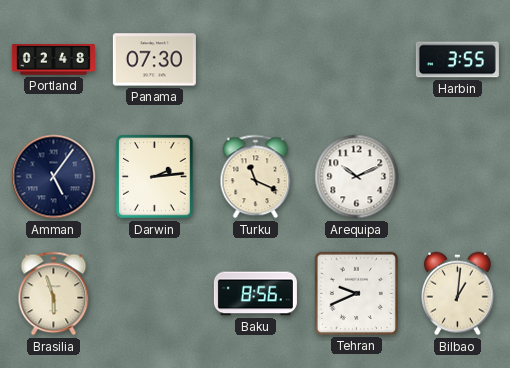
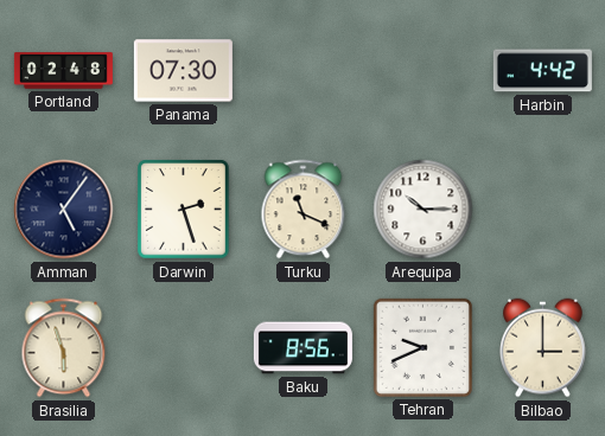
Harbin: 3:55 -> 4:42
Darwin: 2:14 -> 2:27
Arequipa: 10:11 -> 10:15
Bilbao: 1:01 -> 3:00
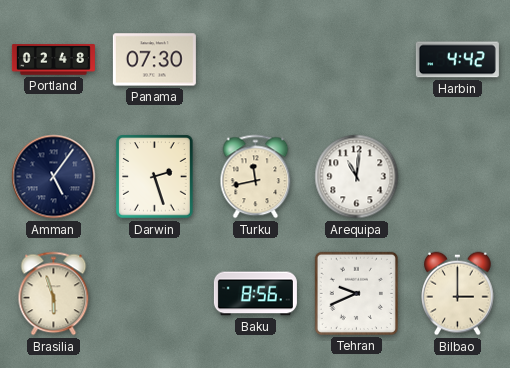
Turku: 11:19 -> 11:43
Arequipa: 10:15 -> 11:01
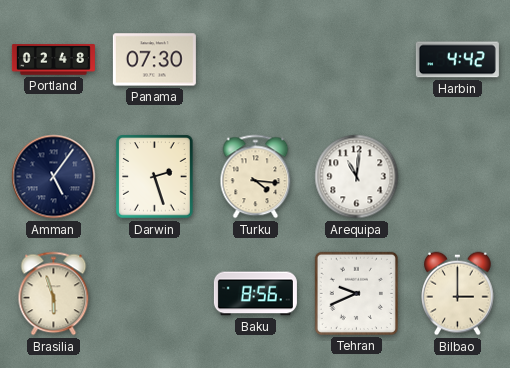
Turku: 11:43 -> 4:16
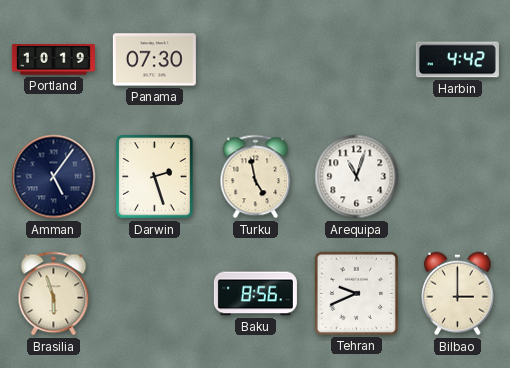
Portland: 02:48 -> 10:19
Turku: 4:16 -> 4:58
Arequipa: 11:01 -> 11:03
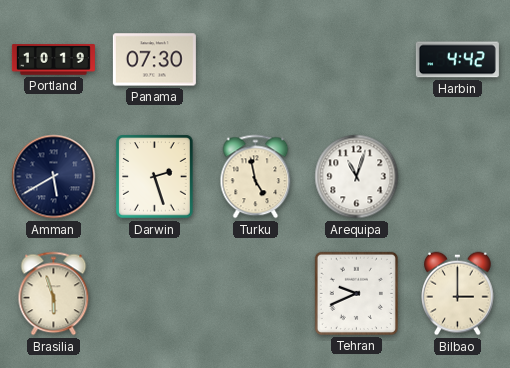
Amman: 5:06 -> 5:40
Baku: 8:56 -> none
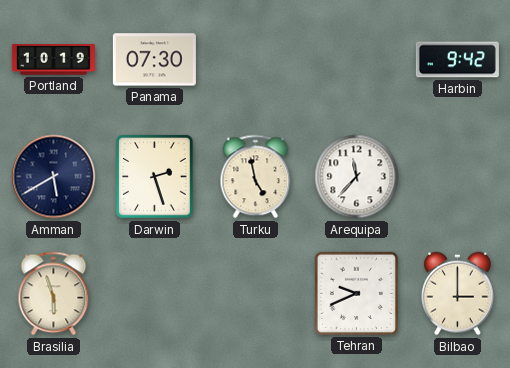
Harbin: 4:42 -> 9:42
Arequipa: 11:03 -> 11:37
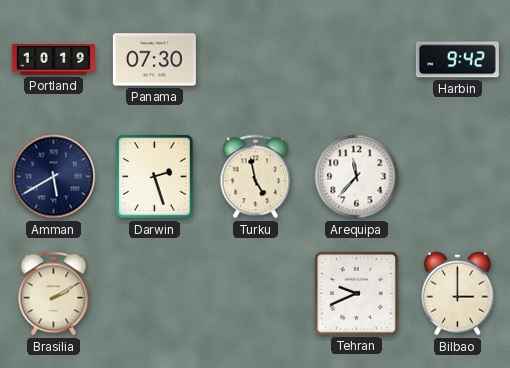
Brasilia: 5:57 -> 2:10
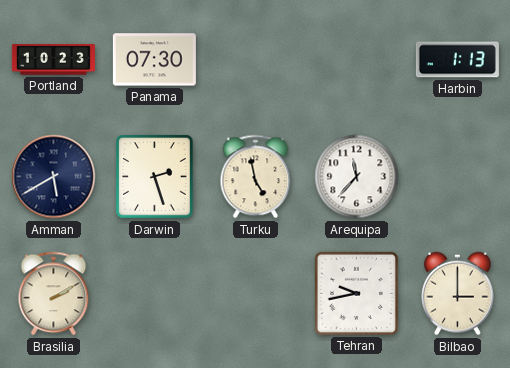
Portland: 10:19 -> 10:23
Harbin: 9:42 -> 1:13
Tehran: 9:41 -> 9:43
